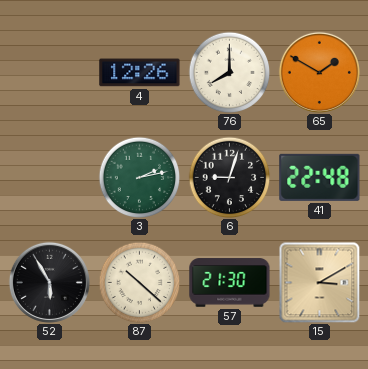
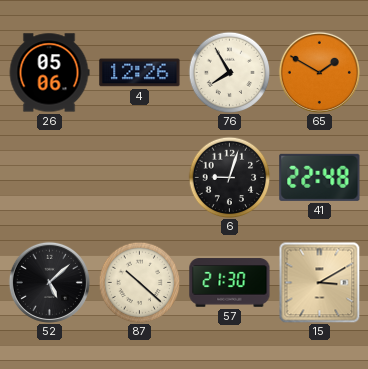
26: none -> 05:06
76: 8:00 -> 7:55
3: 2:13 -> none
52: 5:55 -> 5:08
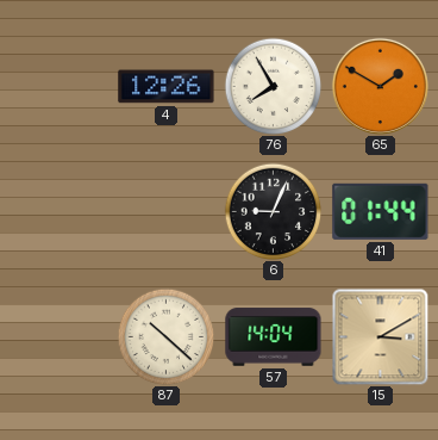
26: 05:06 -> none
6: 9:03 -> 9:04
41: 22:48 -> 01:44
52: 5:08 -> none
57: 21:30 -> 14:04
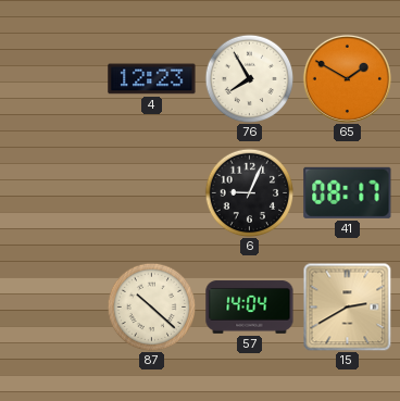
4: 12:26 -> 12:23
41: 01:44 -> 08:17
15: 3:10 -> 2:40
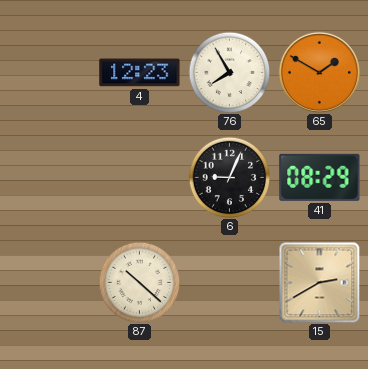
41: 08:17 -> 08:29
57: 14:04 -> none
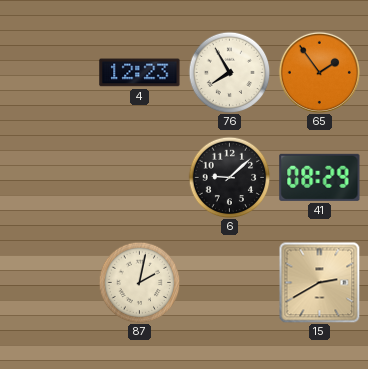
65: 1:50 -> 1:54
6: 9:04 -> 9:08
87: 10:22 -> 2:02
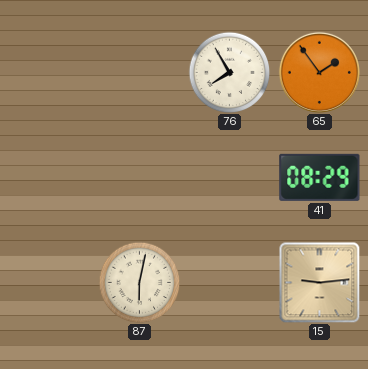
4: 12:23 -> none
6: 9:08 -> none
87: 2:02 -> 6:02
15: 2:40 -> 9:14
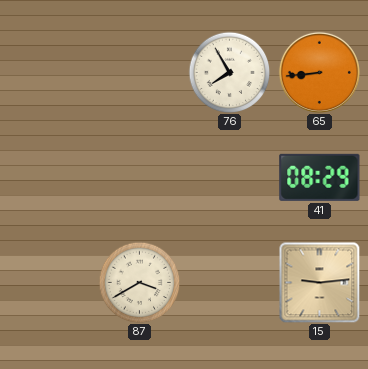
65: 1:54 -> 8:44
87: 6:02 -> 3:40
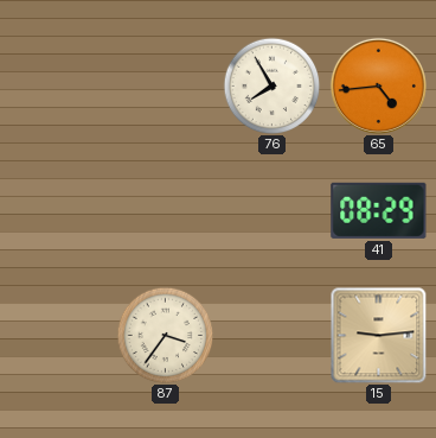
65: 8:44 -> 4:44
87: 3:40 -> 3:36
